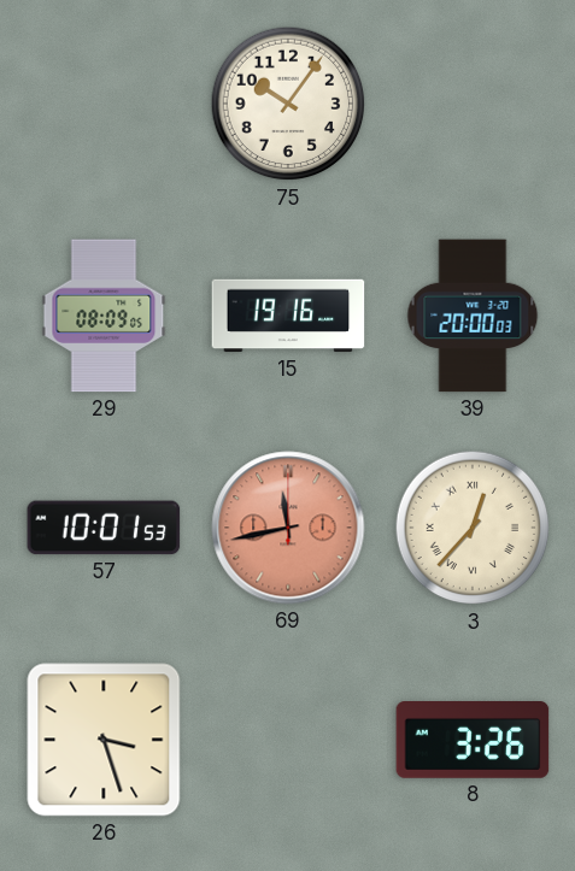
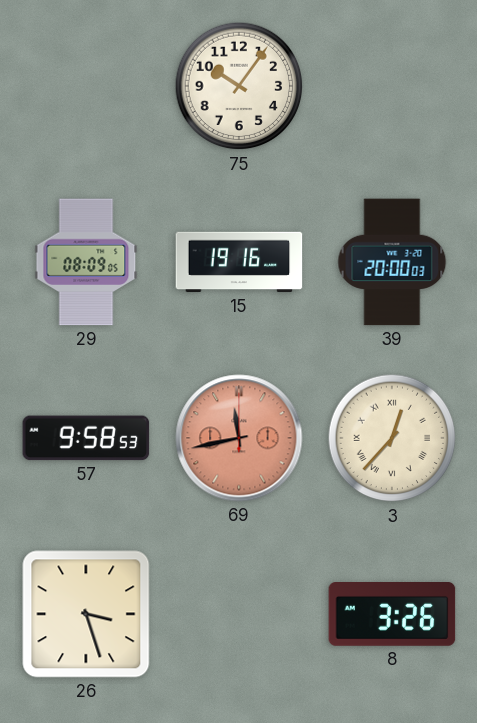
57: 10:01 -> 9:58
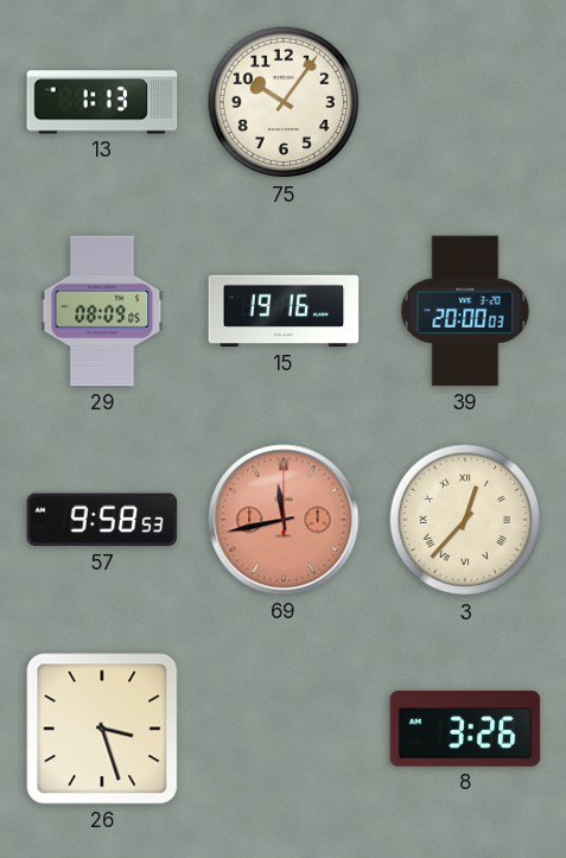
13: none -> 1:13
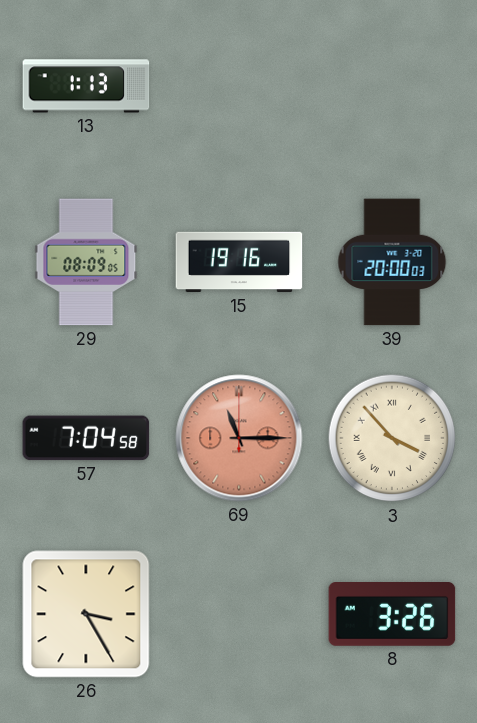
75: 10:06 -> none
57: 9:58 -> 7:04
69: 11:43 -> 11:15
3: 12:37 -> 3:53
26: 3:27 -> 3:25
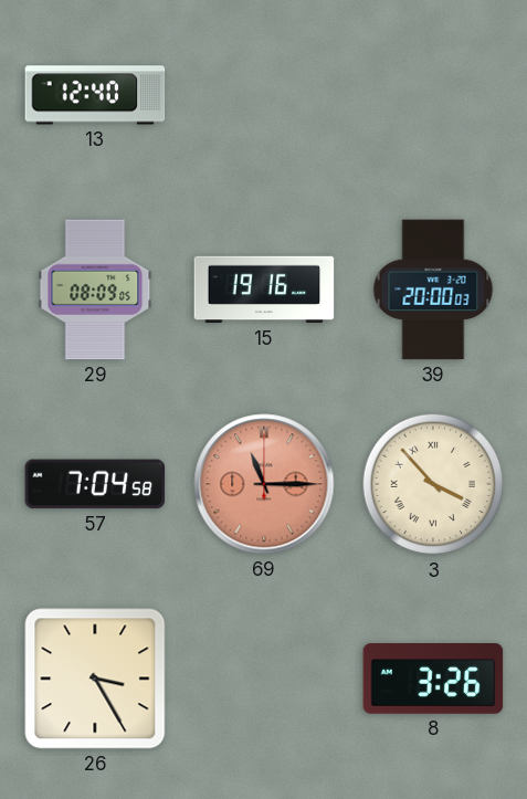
13: 1:13 -> 12:40
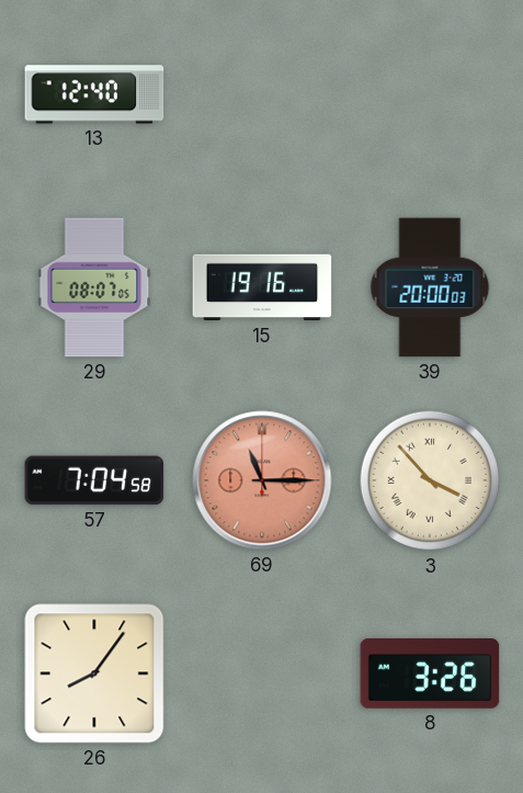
29: 08:09 -> 08:07
26: 3:25 -> 8:06
